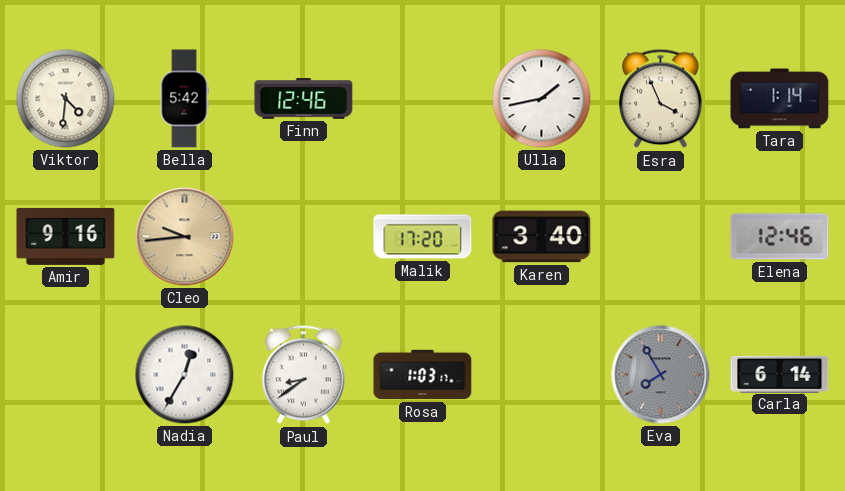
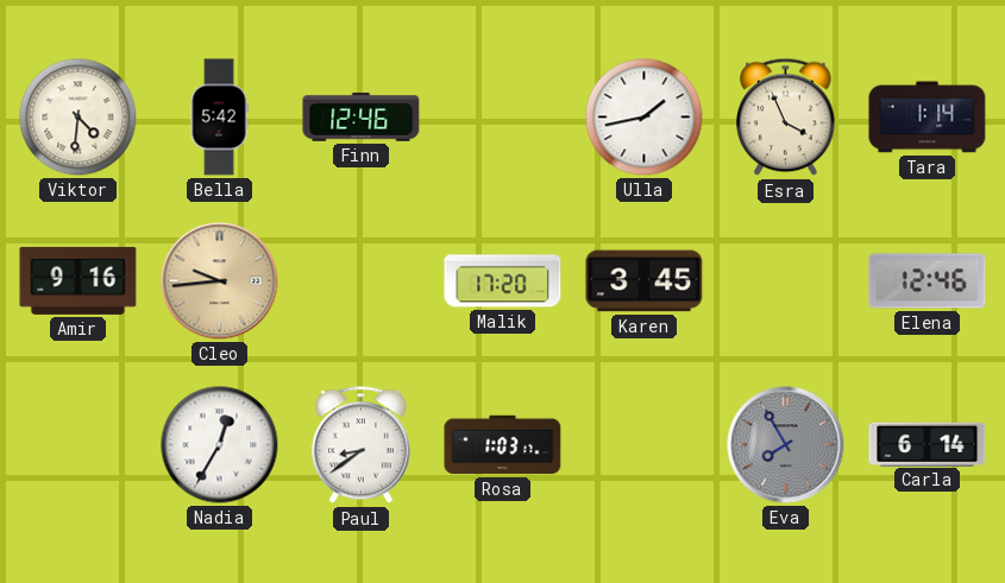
Karen: 3:40 -> 3:45
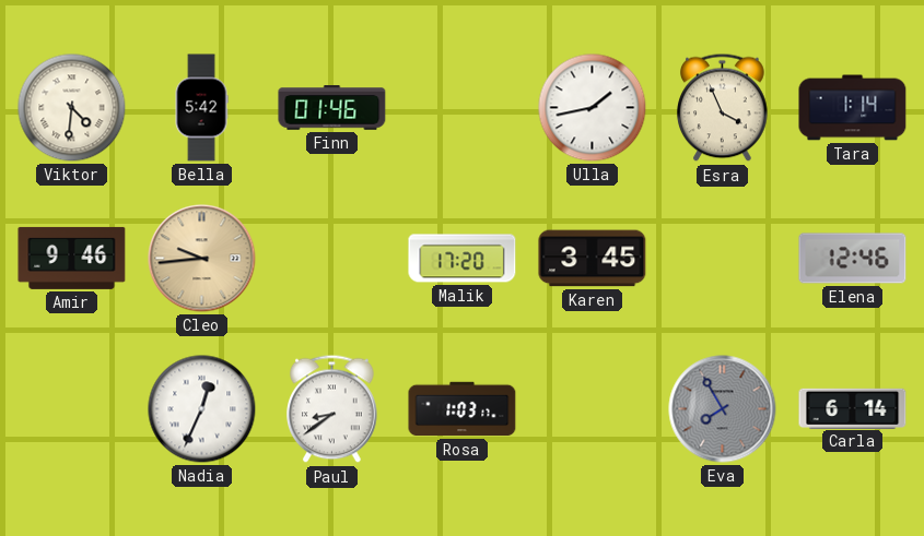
Finn: 12:46 -> 01:46
Amir: 9:16 -> 9:46
Nadia: 12:35 -> 12:34
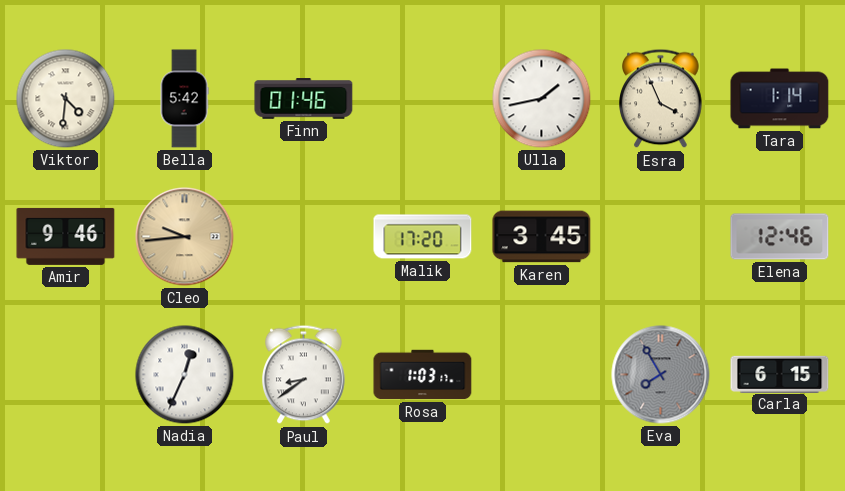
Carla: 6:14 -> 6:15
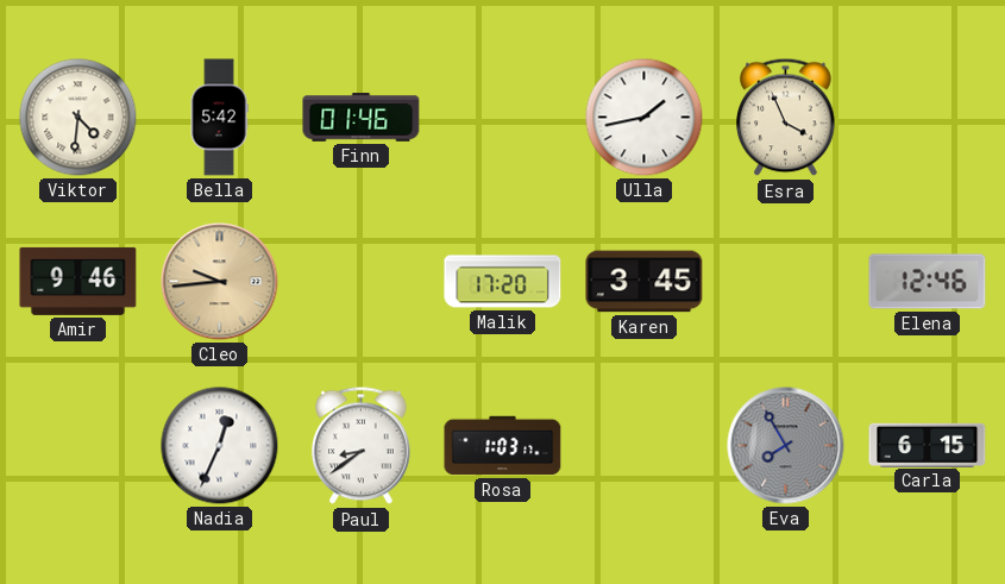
Tara: 1:14 -> none
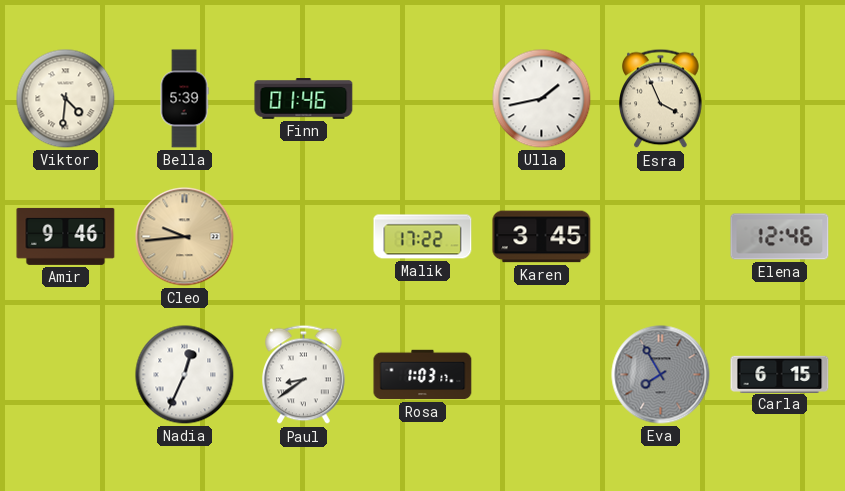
Bella: 5:42 -> 5:39
Malik: 17:20 -> 17:22
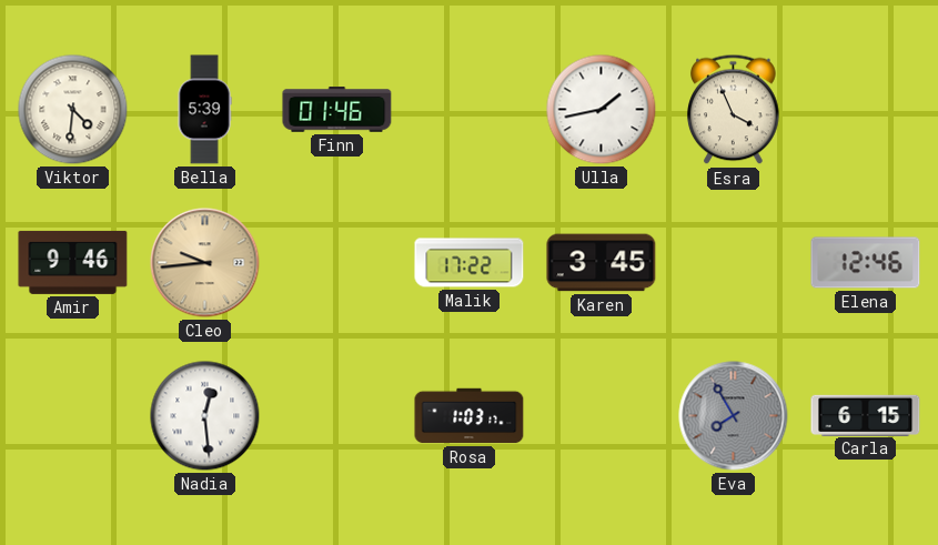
Nadia: 12:34 -> 12:29
Paul: 8:39 -> none
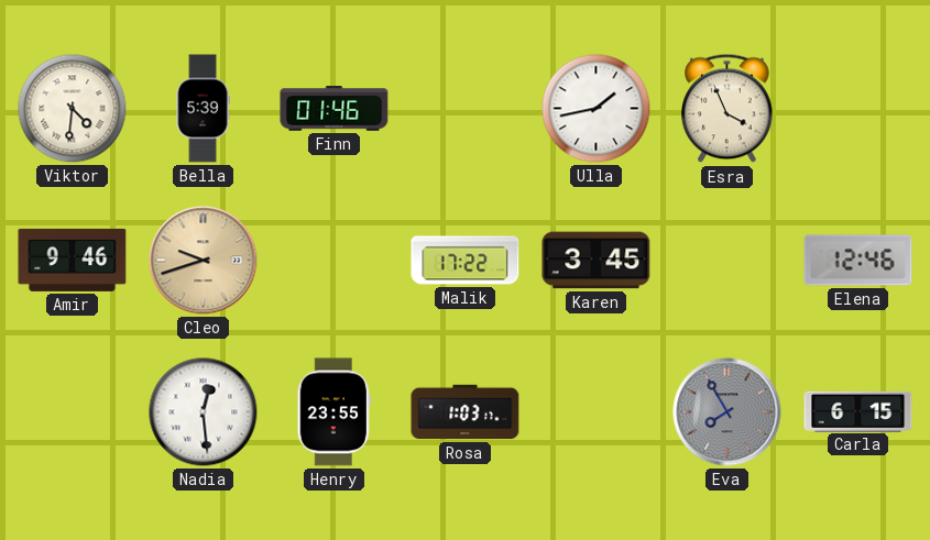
Cleo: 9:44 -> 9:42
Henry: none -> 23:55
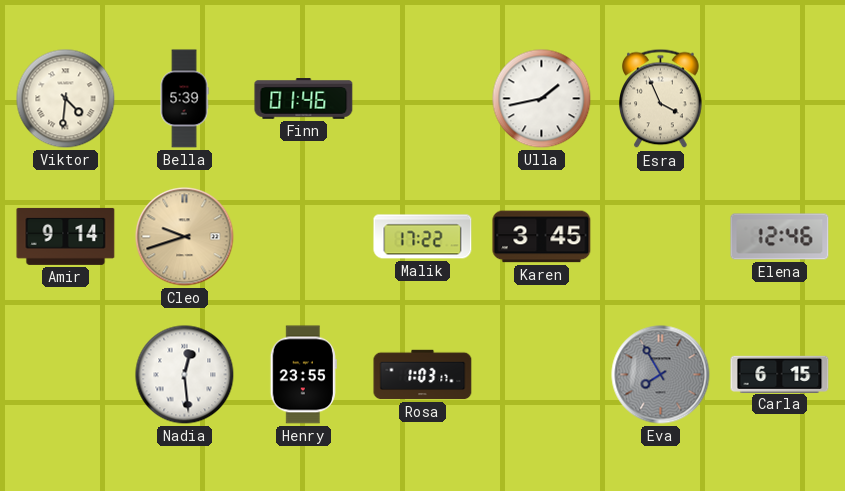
Amir: 9:46 -> 9:14
